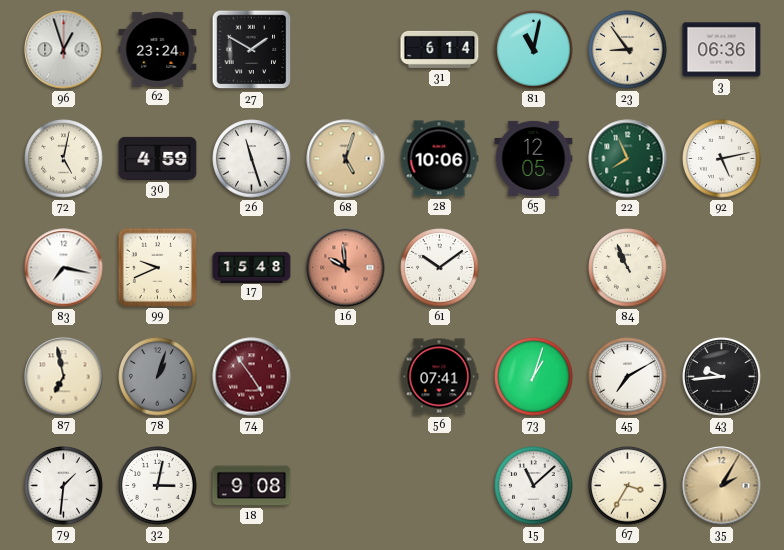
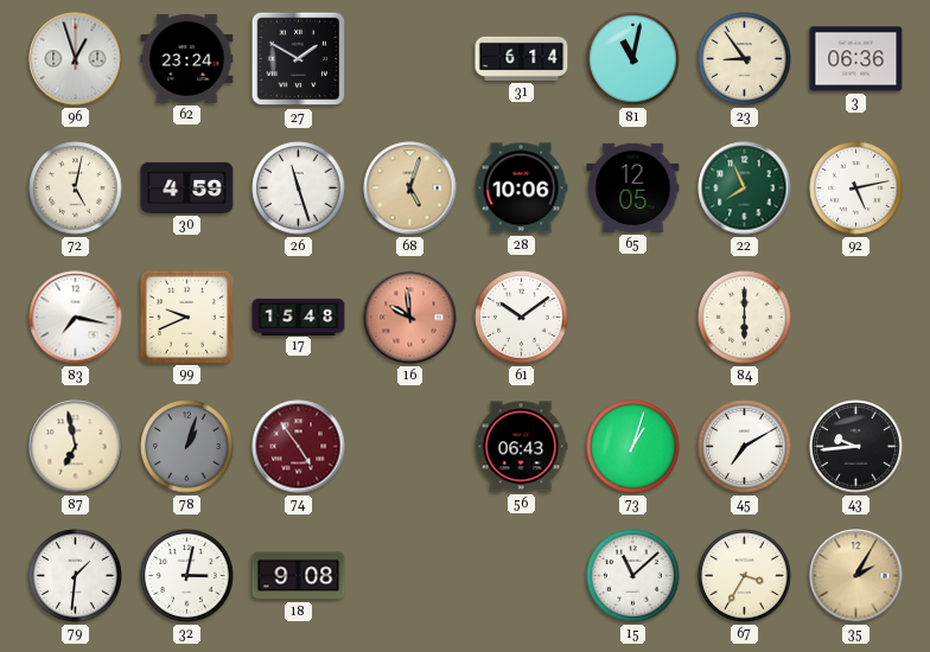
84: 10:56 -> 6:00
56: 07:41 -> 06:43
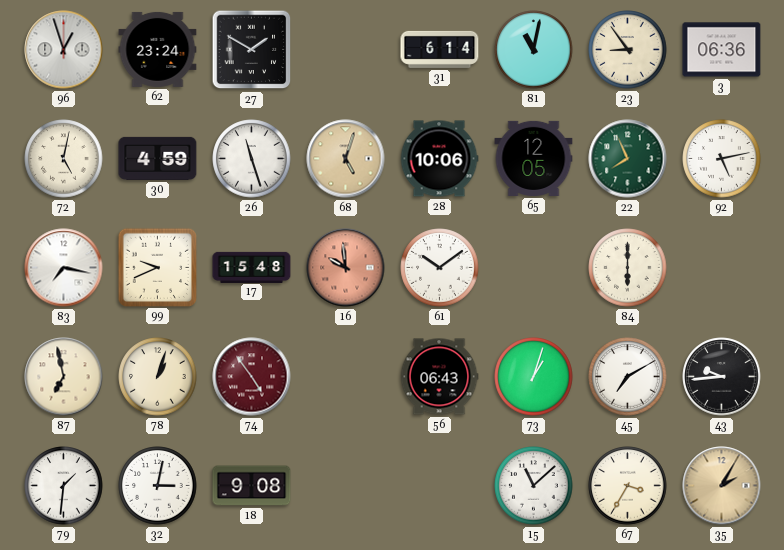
78 dial: grey -> cream
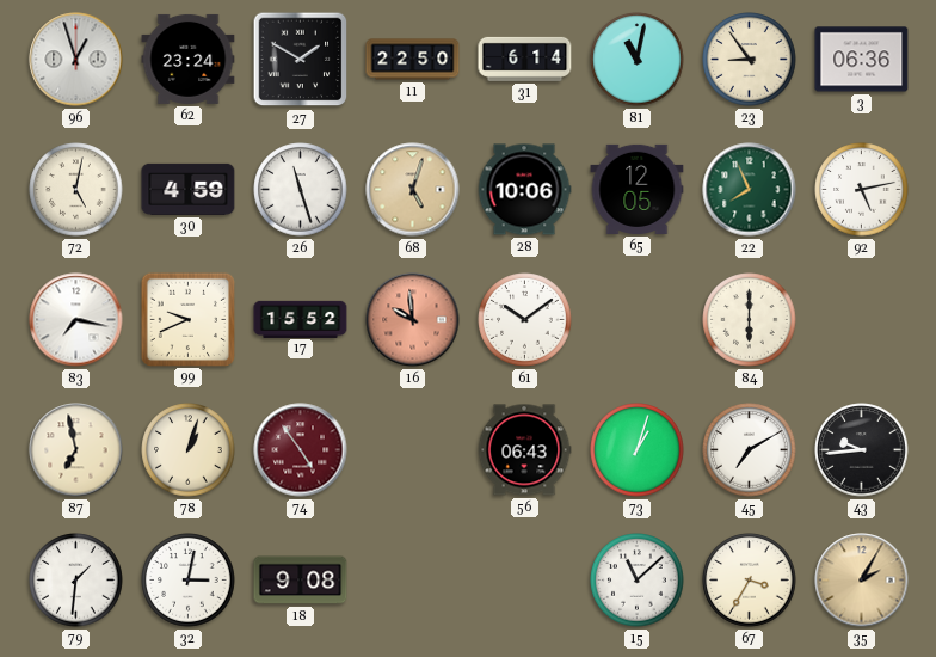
11: none -> 22:50
17: 15:48 -> 15:52
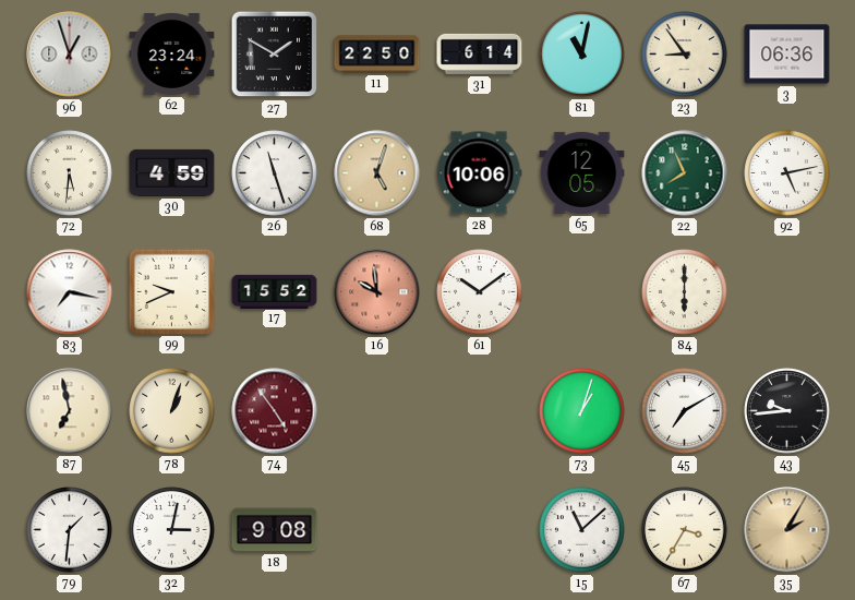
72: 5:02 -> 5:31
56: 06:43 -> none
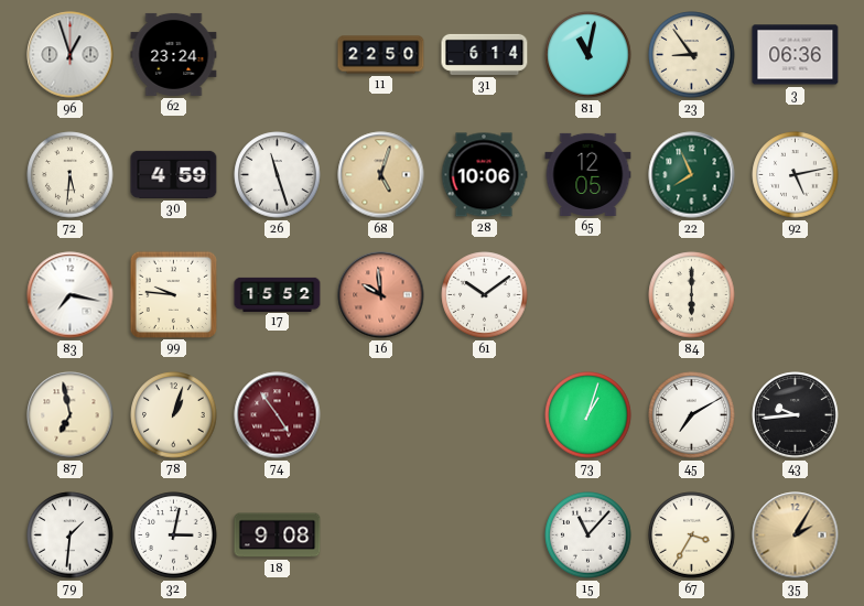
27: 1:50 -> none
99: 9:41 -> 9:46
15: 11:08 -> 11:07
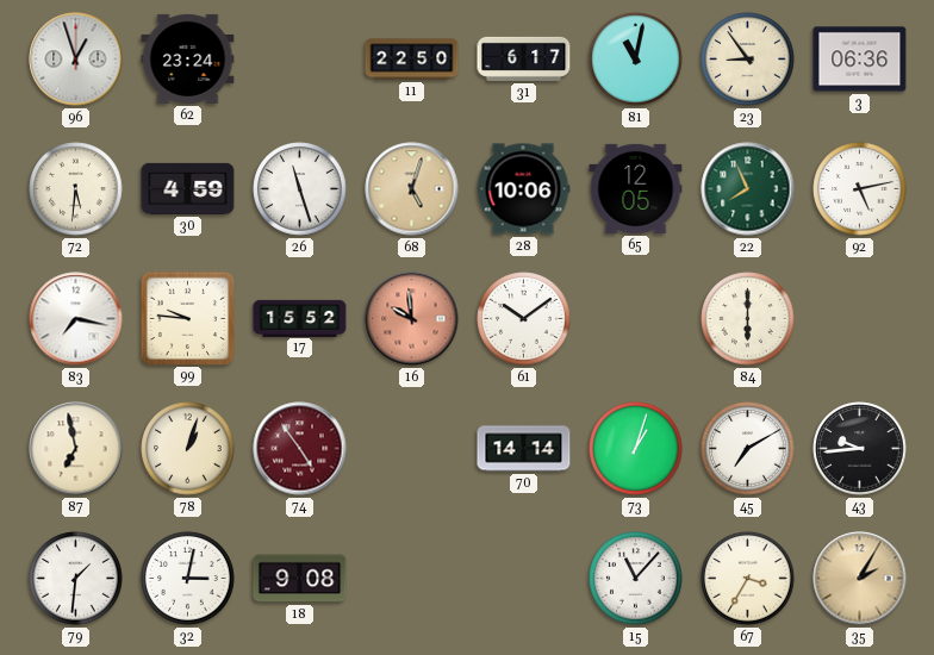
31: 6:14 -> 6:17
70: none -> 14:14
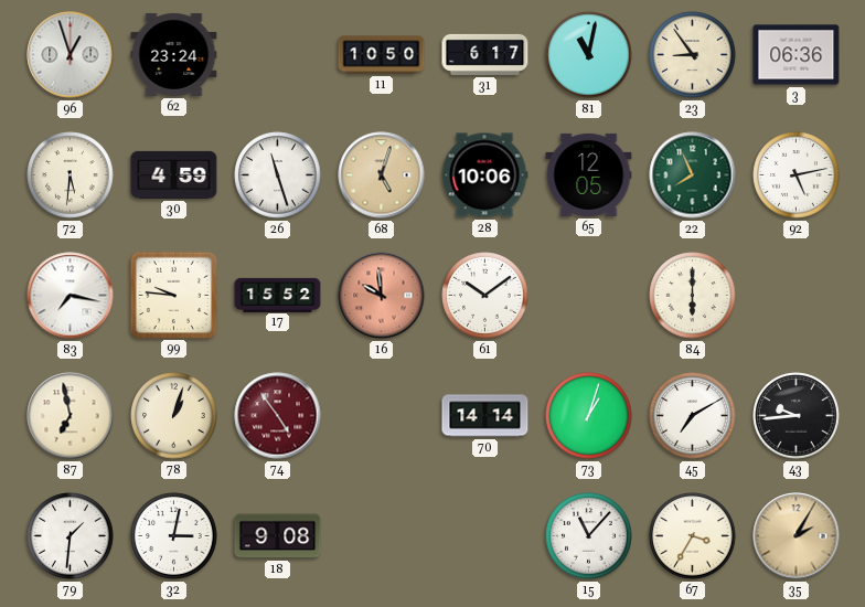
11: 22:50 -> 10:50
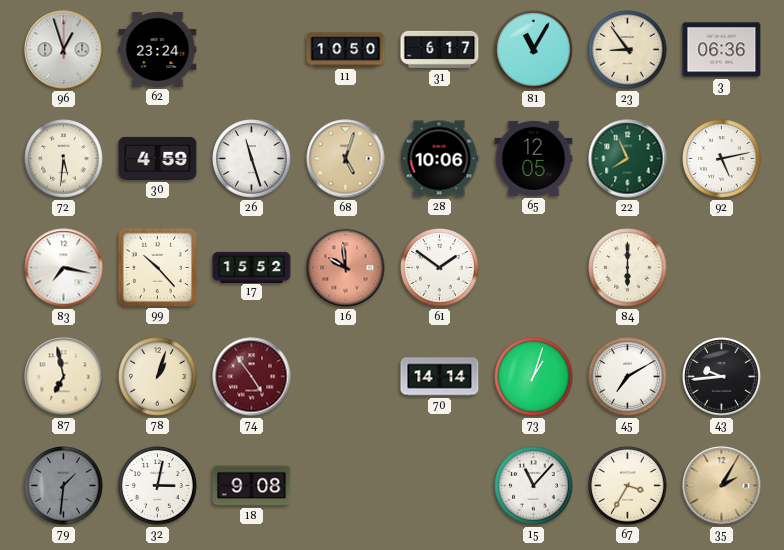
81: 11:02 -> 11:05
99: 9:46 -> 10:23
61: 10:09 -> 1:51
79 dial: white -> grey
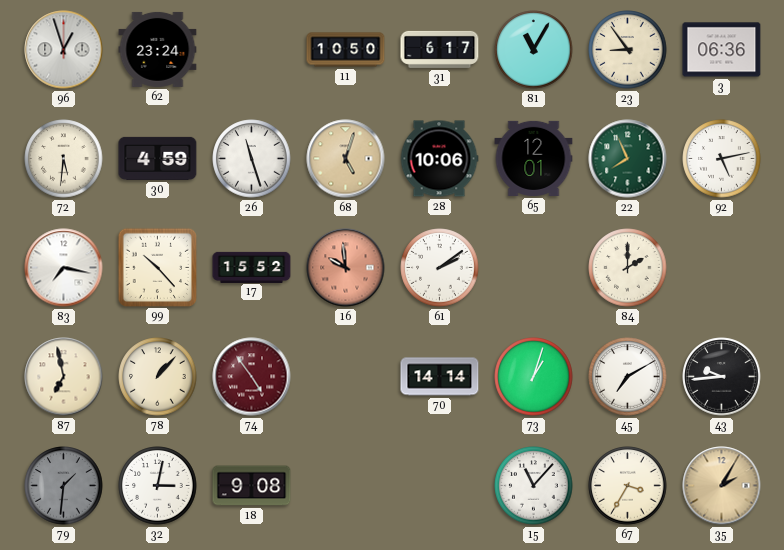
65: 12:05 -> 12:01
61: 1:51 -> 2:09
84: 6:00 -> 2:00
78: 1:03 -> 1:07
